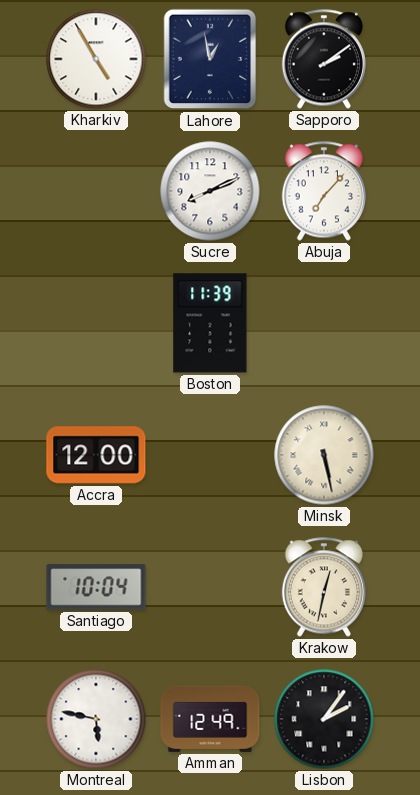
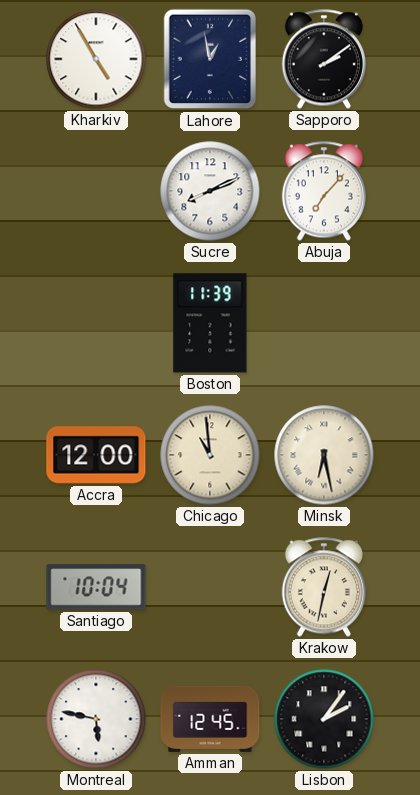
Chicago: none -> 10:59
Minsk: 5:28 -> 6:28
Amman: 12:49 -> 12:45
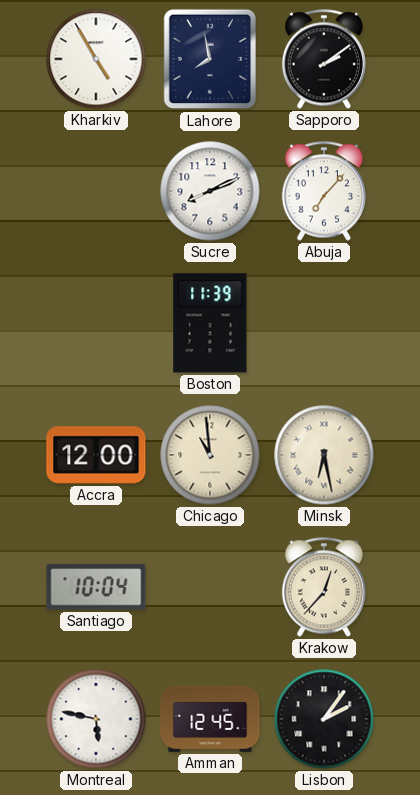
Lahore: 12:58 -> 7:58
Krakow: 12:32 -> 12:37
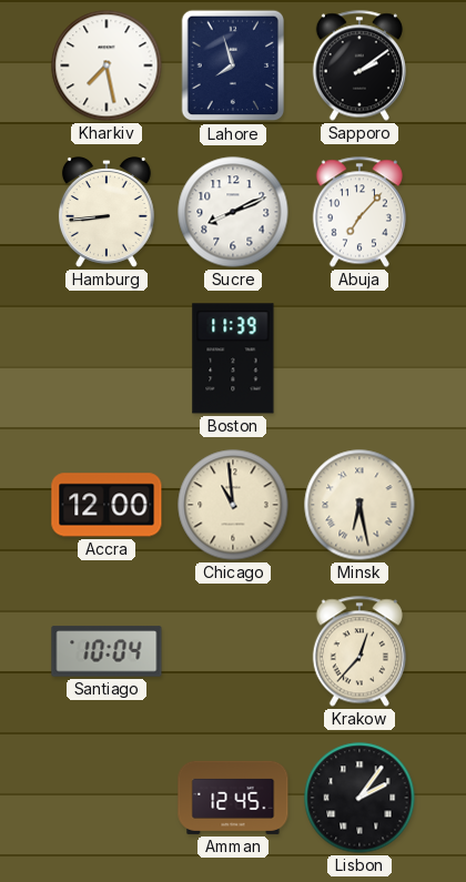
Kharkiv: 4:55 -> 7:28
Lahore: 7:58 -> 7:57
Hamburg: none -> 8:44
Montreal: 5:47 -> none
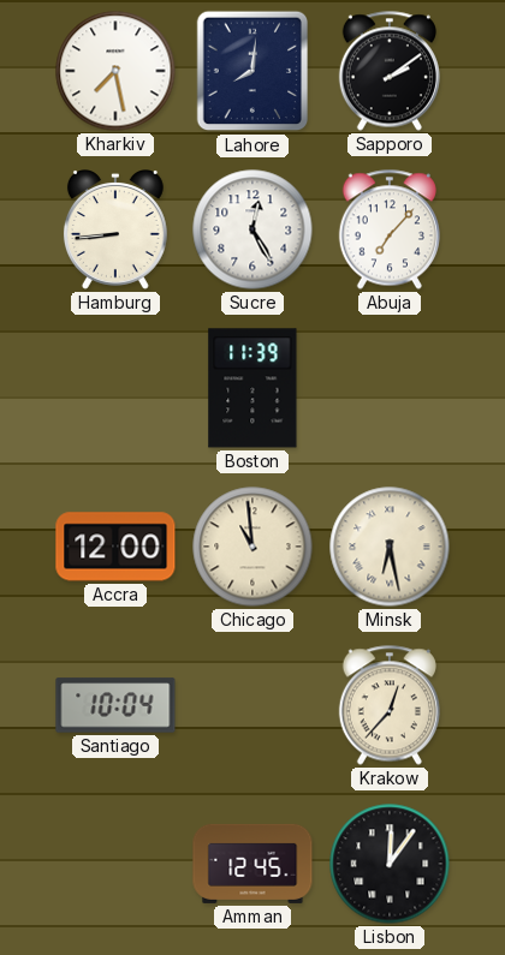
Lahore: 7:57 -> 8:01
Sucre: 8:11 -> 12:25
Lisbon: 2:06 -> 12:06
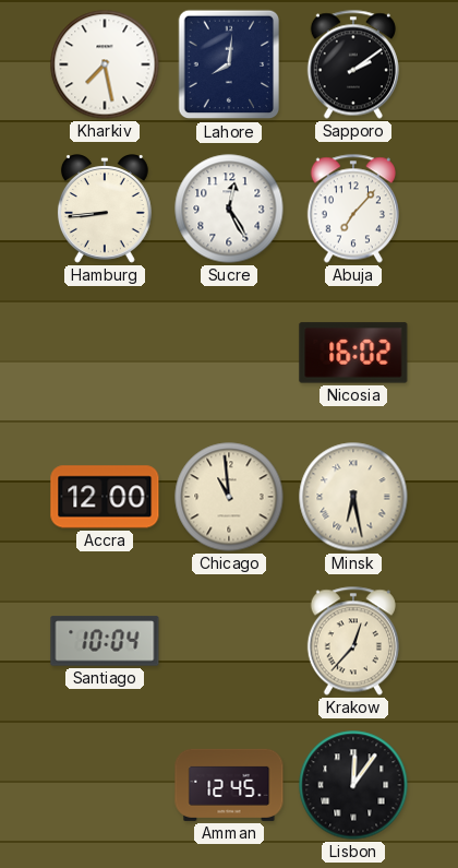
Boston: 11:39 -> none
Nicosia: none -> 16:02
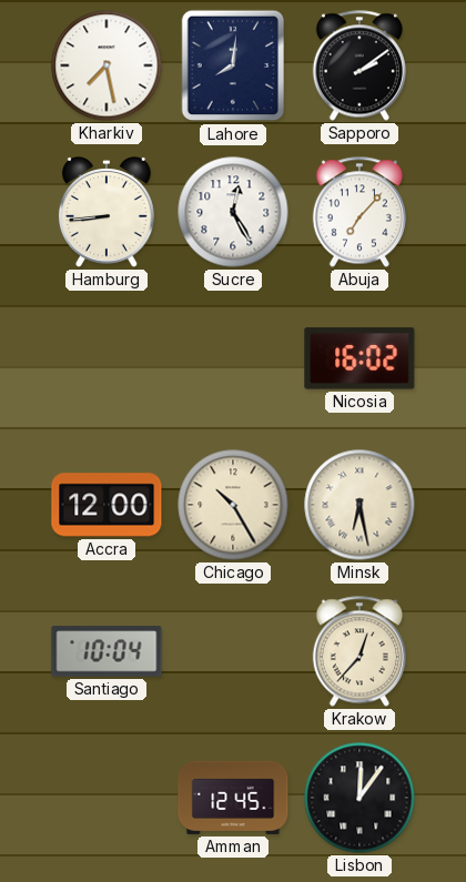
Chicago: 10:59 -> 10:25
